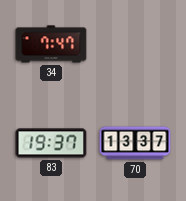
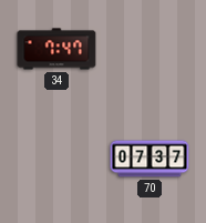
83: 19:37 -> none
70: 13:37 -> 07:37
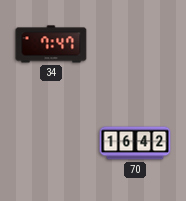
70: 07:37 -> 16:42
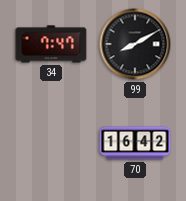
99: none -> 8:10
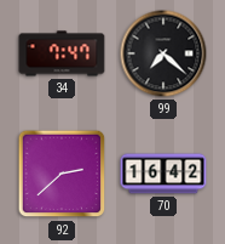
99: 8:10 -> 7:22
92: none -> 2:38
